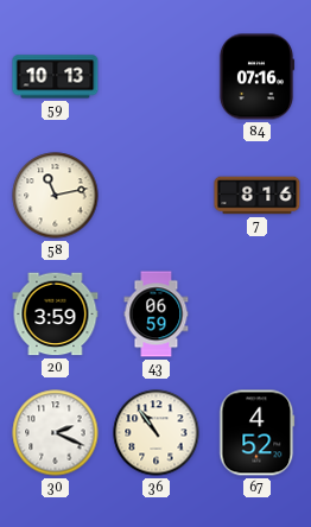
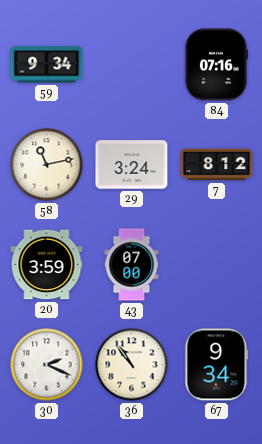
59: 10:13 -> 9:34
29: none -> 3:24
7: 8:16 -> 8:12
43: 06:59 -> 07:00
67: 4:52 -> 9:34
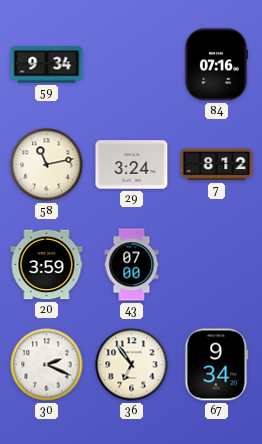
36: 10:54 -> 6:54
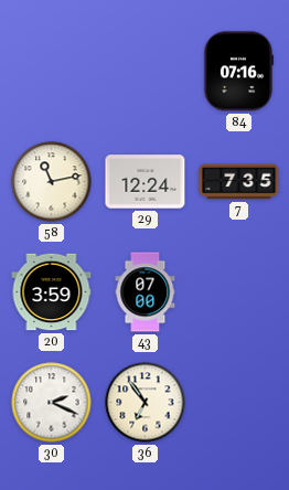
59: 9:34 -> none
29: 3:24 -> 12:24
7: 8:12 -> 7:35
67: 9:34 -> none
